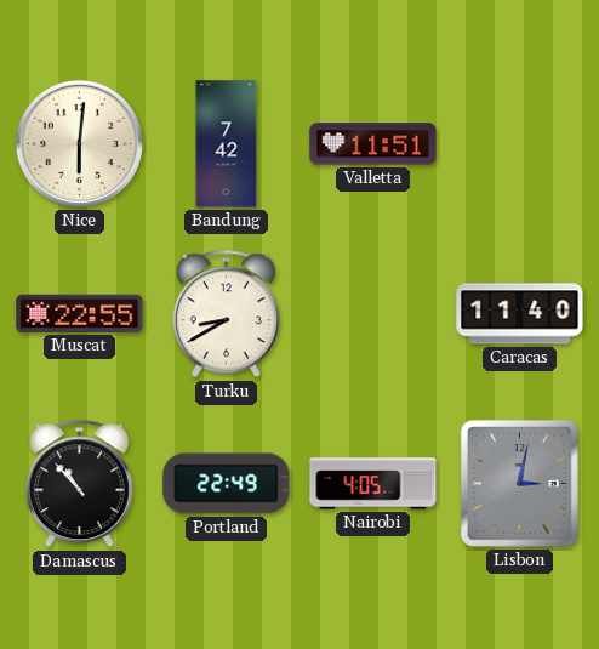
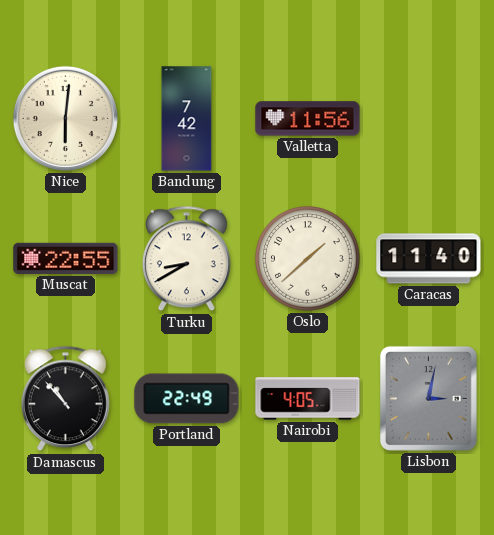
Valletta: 11:51 -> 11:56
Oslo: none -> 1:38
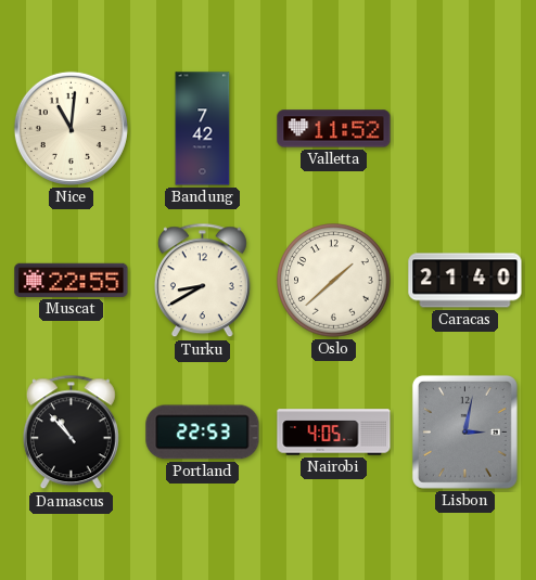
Nice: 6:01 -> 11:01
Valletta: 11:56 -> 11:52
Caracas: 11:40 -> 21:40
Portland: 22:49 -> 22:53
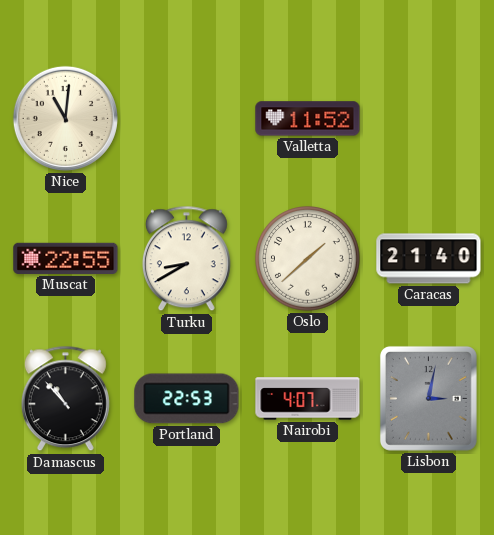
Bandung: 7:42 -> none
Nairobi: 4:05 -> 4:07
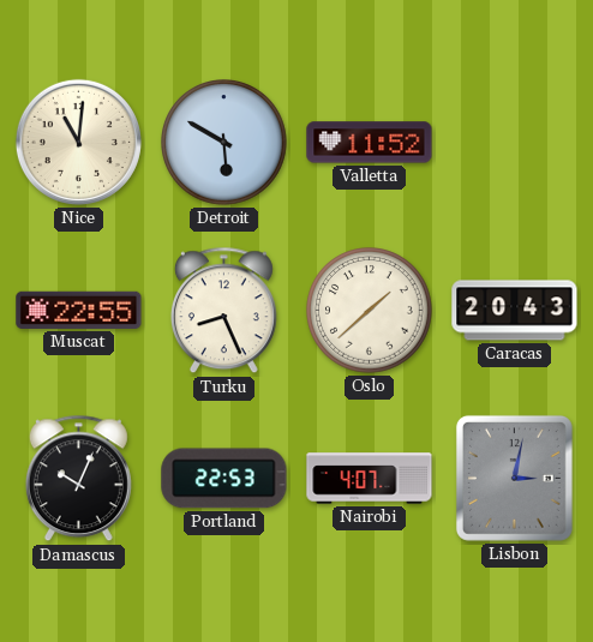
Detroit: none -> 5:50
Turku: 8:40 -> 8:26
Caracas: 21:40 -> 20:43
Damascus: 10:53 -> 10:04
